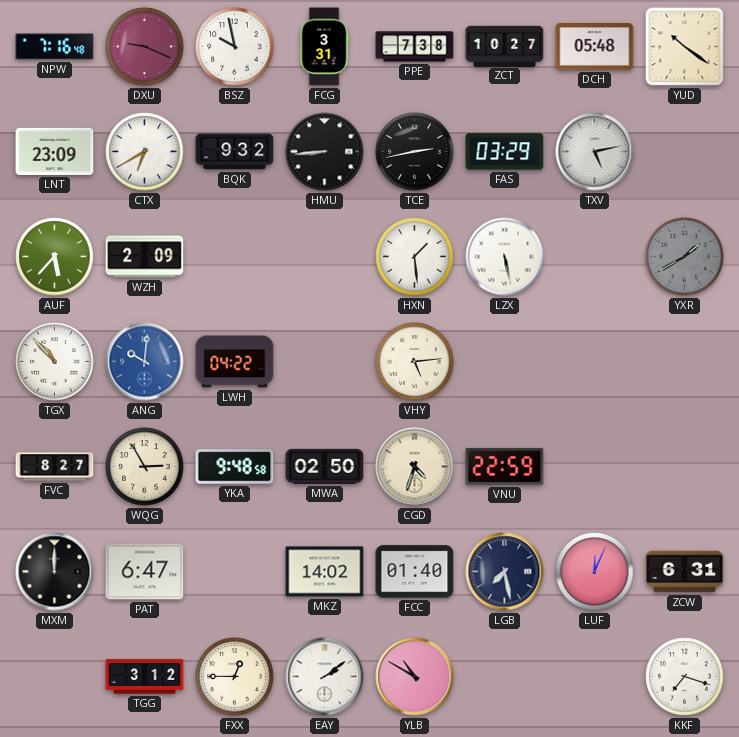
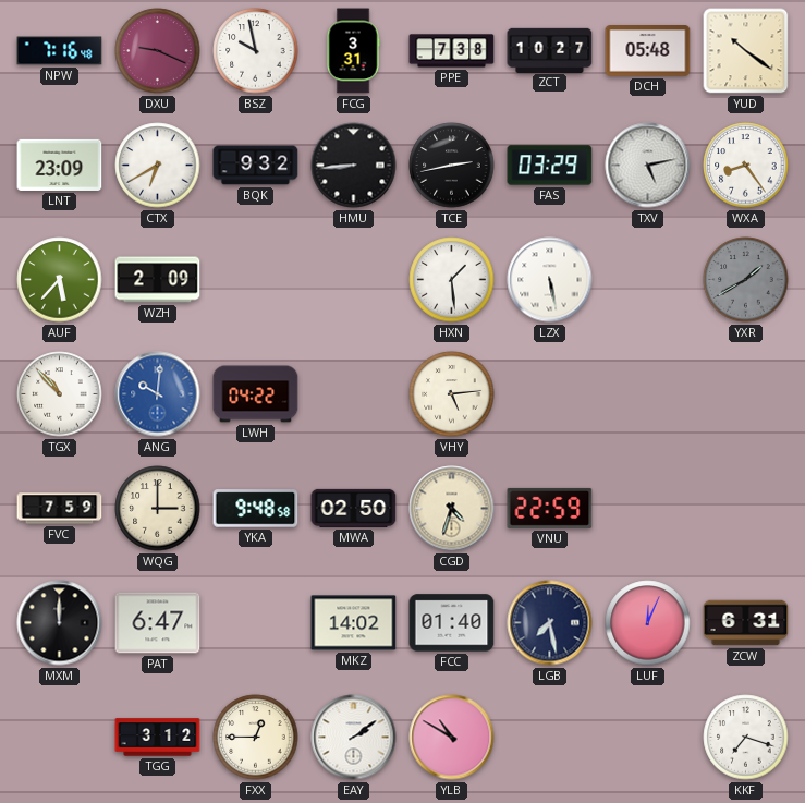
WXA: none -> 8:24
FVC: 8:27 -> 7:59
WQG: 2:55 -> 3:00
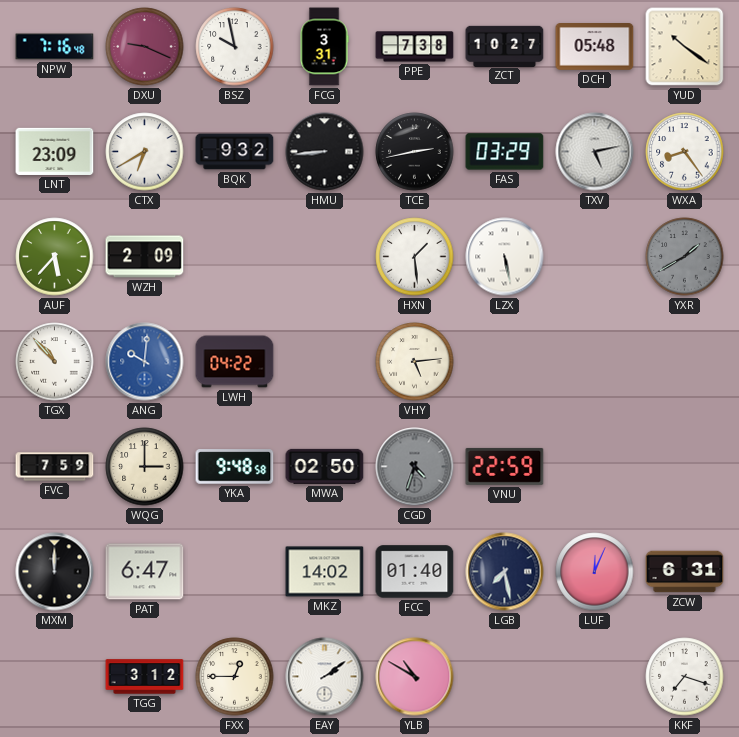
CGD dial: cream -> grey
